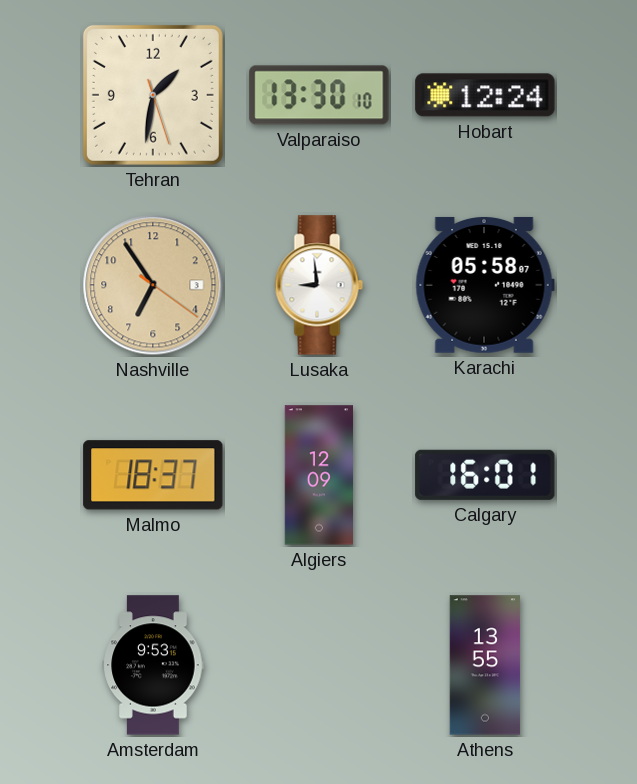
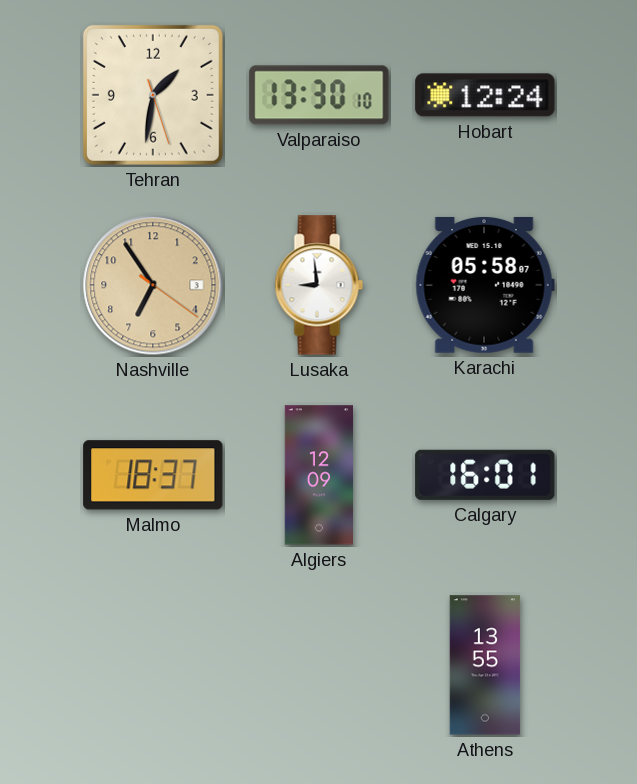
Amsterdam: 9:53 -> none
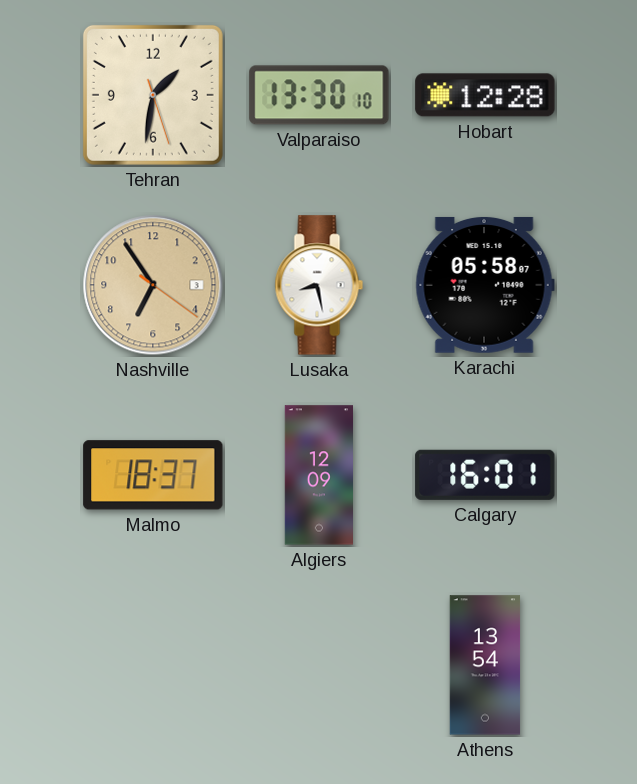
Hobart: 12:24 -> 12:28
Lusaka: 8:59 -> 8:28
Athens: 13:55 -> 13:54
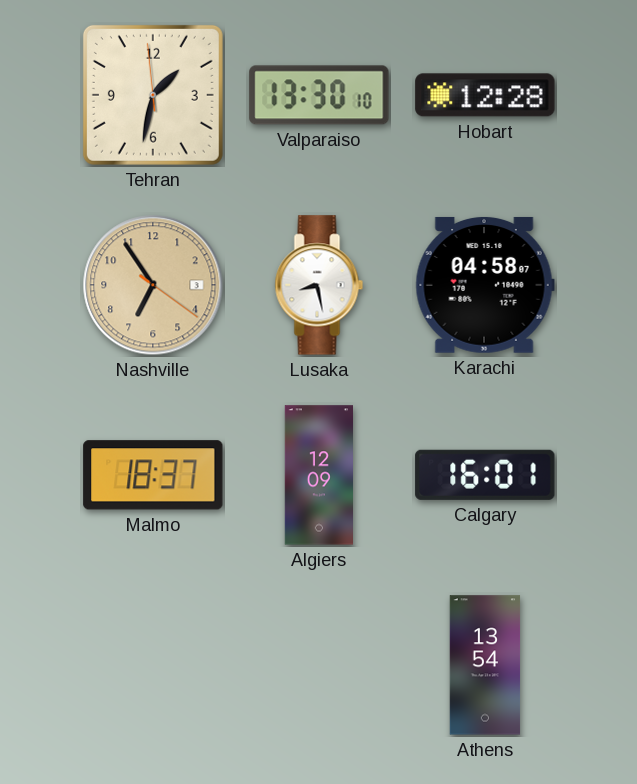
Tehran: 1:31:27 -> 1:31:59
Karachi: 05:58 -> 04:58
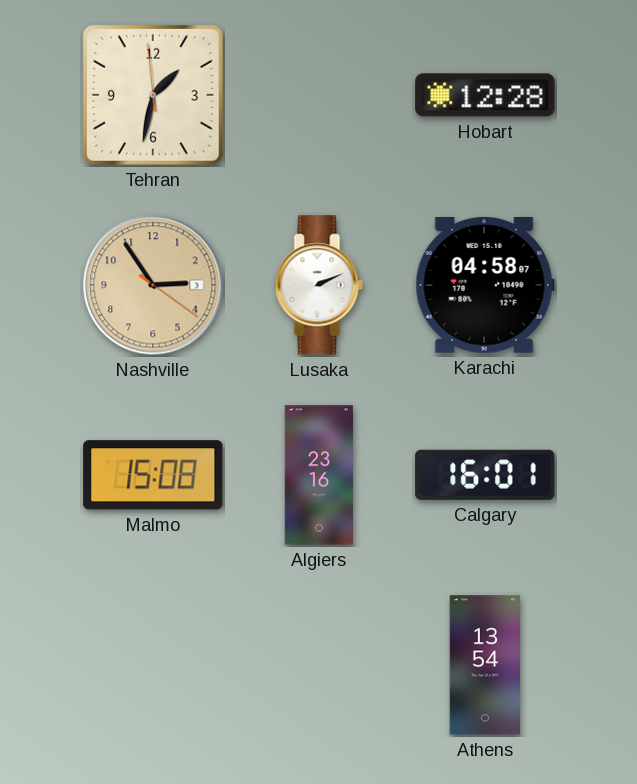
Valparaiso: 13:30 -> none
Nashville: 6:54 -> 2:54
Lusaka: 8:28 -> 2:11
Malmo: 18:37 -> 15:08
Algiers: 12:09 -> 23:16
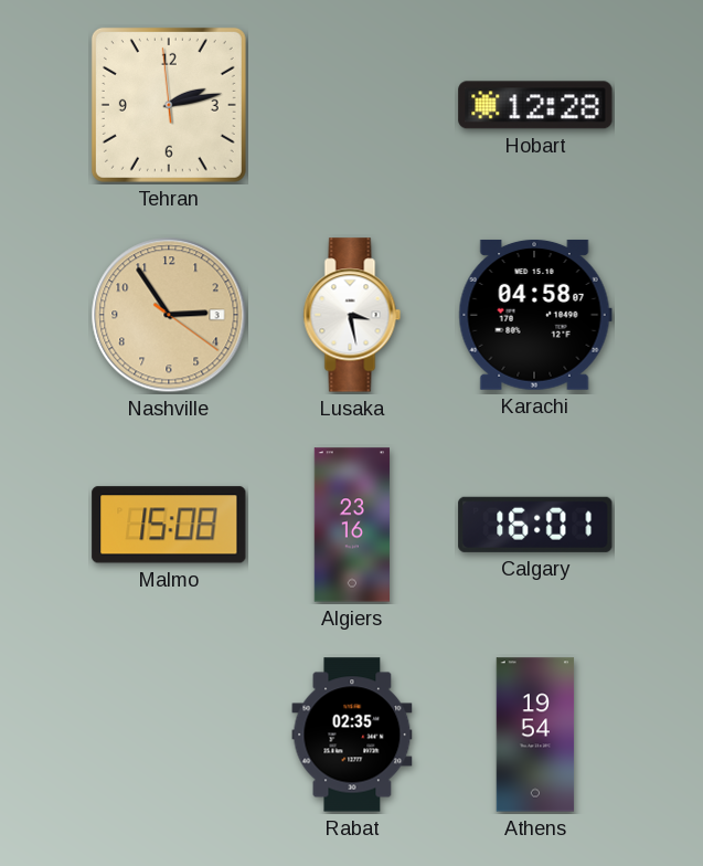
Tehran: 1:31 -> 2:12
Lusaka: 2:11 -> 3:28
Rabat: none -> 02:35
Athens: 13:54 -> 19:54
